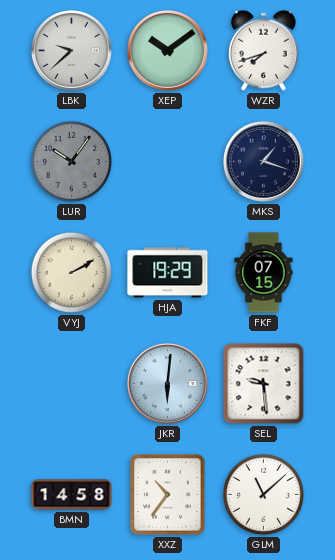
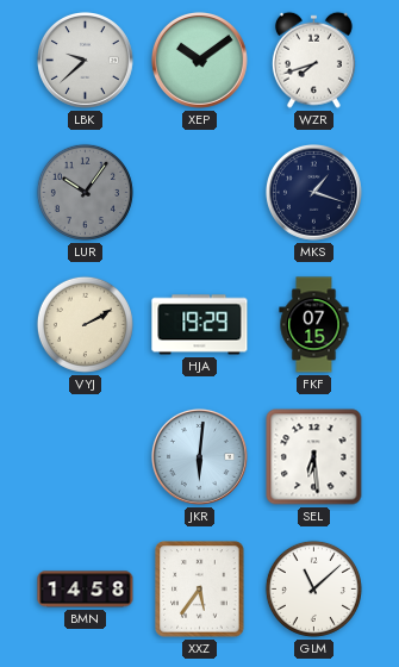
SEL: 9:29 -> 6:29
XXZ: 10:36 -> 5:36
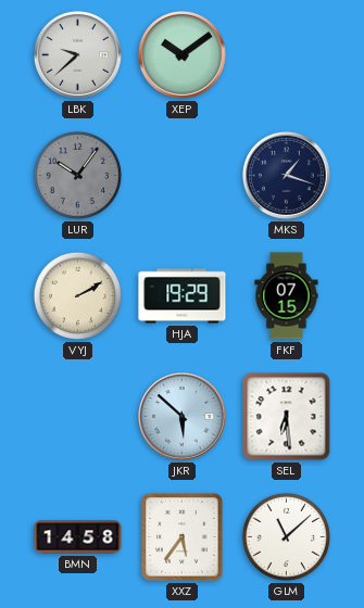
WZR: 7:42 -> none
JKR: 6:01 -> 5:52
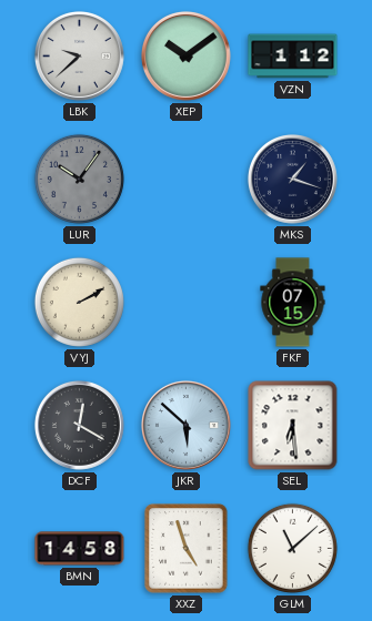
VZN: none -> 1:12
HJA: 19:29 -> none
DCF: none -> 12:20
XXZ: 5:36 -> 4:57
